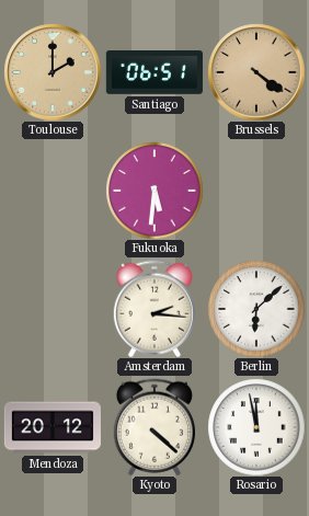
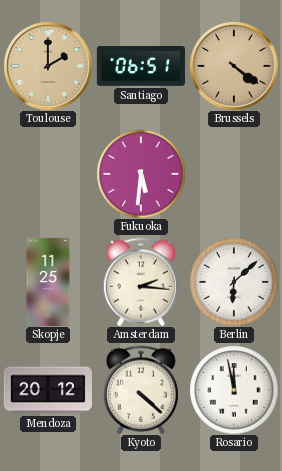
Skopje: none -> 11:25
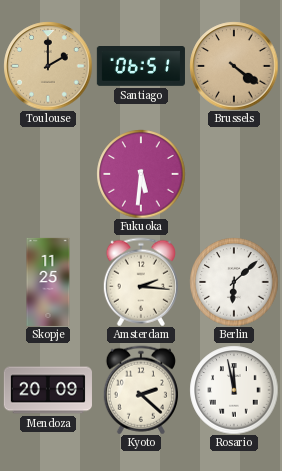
Mendoza: 20:12 -> 20:09
Kyoto: 4:22 -> 2:22
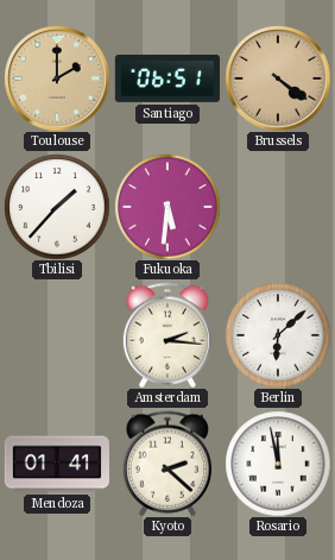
Tbilisi: none -> 1:37
Skopje: 11:25 -> none
Mendoza: 20:09 -> 01:41
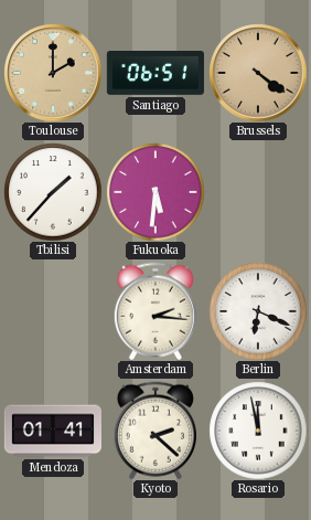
Berlin: 6:08 -> 6:19
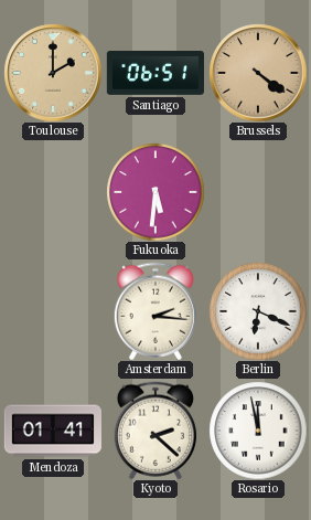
Tbilisi: 1:37 -> none
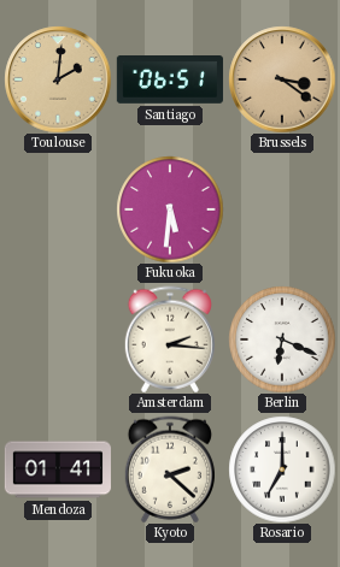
Toulouse: 2:00 -> 2:01
Brussels: 4:21 -> 3:21
Rosario: 11:58 -> 7:00
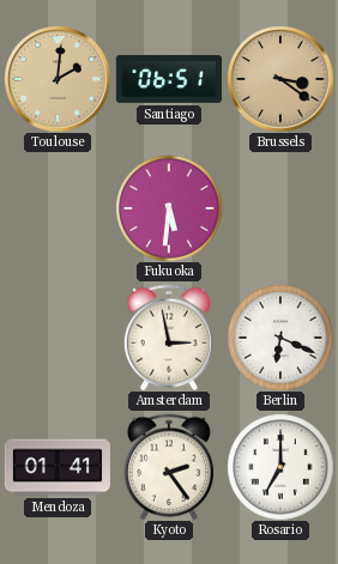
Amsterdam: 2:16 -> 2:58
Kyoto: 2:22 -> 2:24
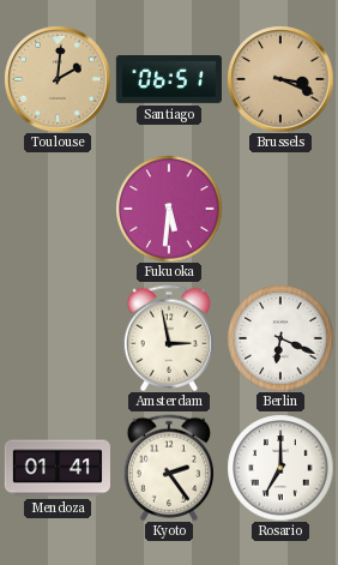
Brussels: 3:21 -> 3:19
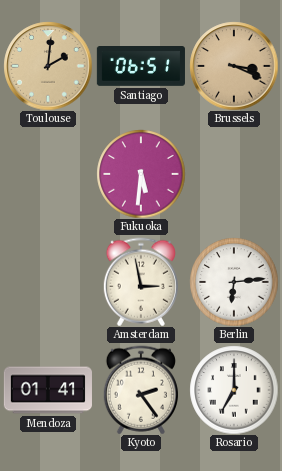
Berlin: 6:19 -> 6:14
